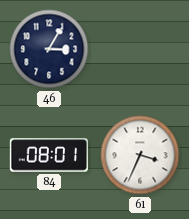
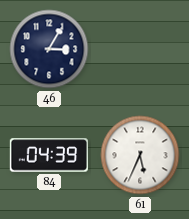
84: 08:01 -> 04:39
61: 3:34 -> 5:34
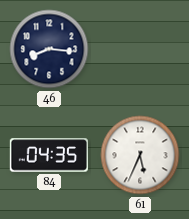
46: 3:05 -> 8:16
84: 04:39 -> 04:35
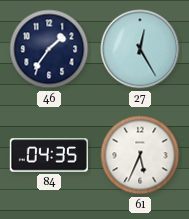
46: 8:16 -> 1:36
27: none -> 12:25
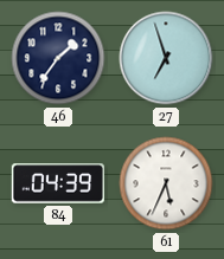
27: 12:25 -> 6:57
84: 04:35 -> 04:39
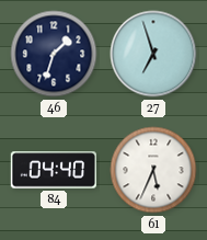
46: 1:36 -> 1:33
84: 04:39 -> 04:40
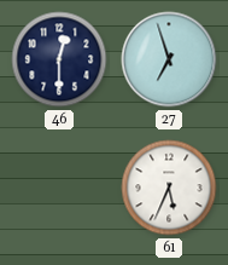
46: 1:33 -> 12:30
84: 04:40 -> none
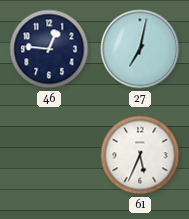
46: 12:30 -> 12:46
27: 6:57 -> 7:02
